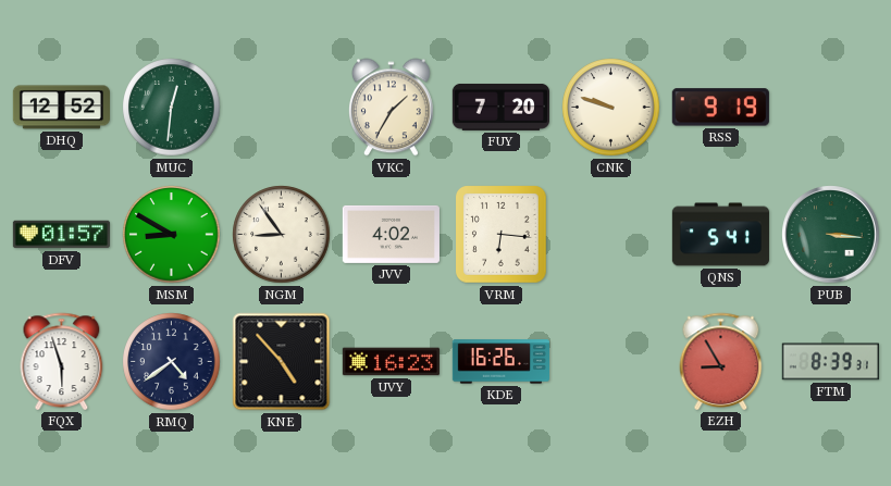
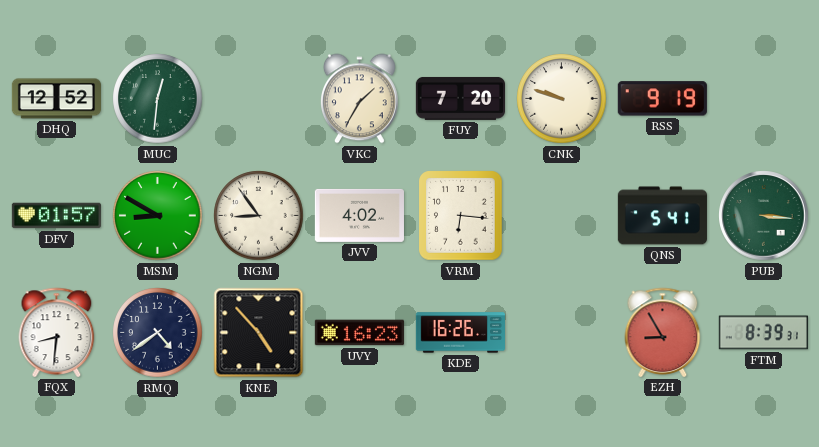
FQX: 5:57 -> 8:31
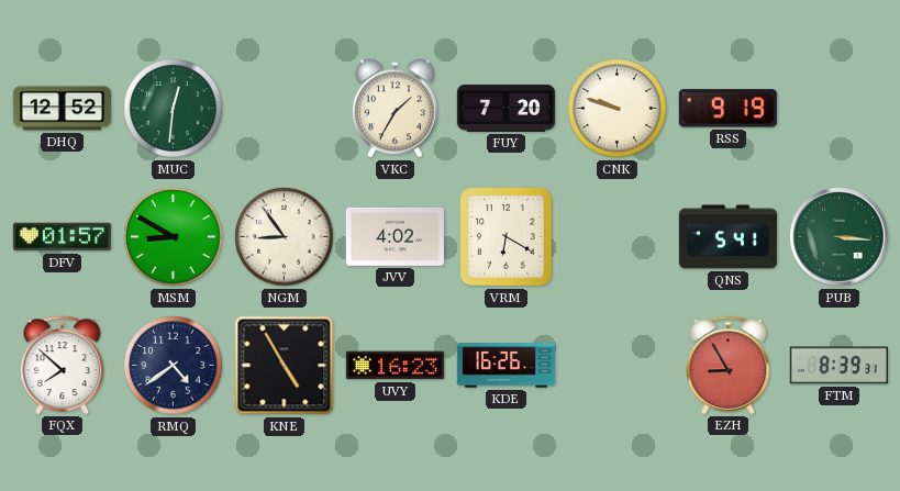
VRM: 6:16 -> 6:20
FQX: 8:31 -> 7:52
KNE: 4:53 -> 4:55
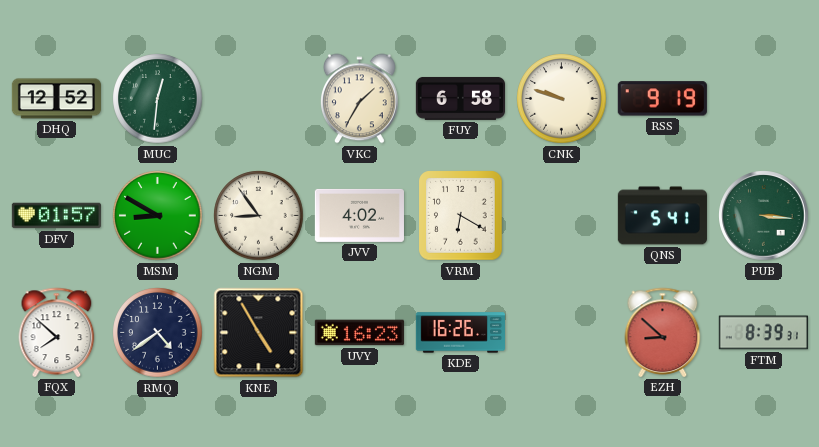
FUY: 7:20 -> 6:58
EZH: 8:55 -> 8:52
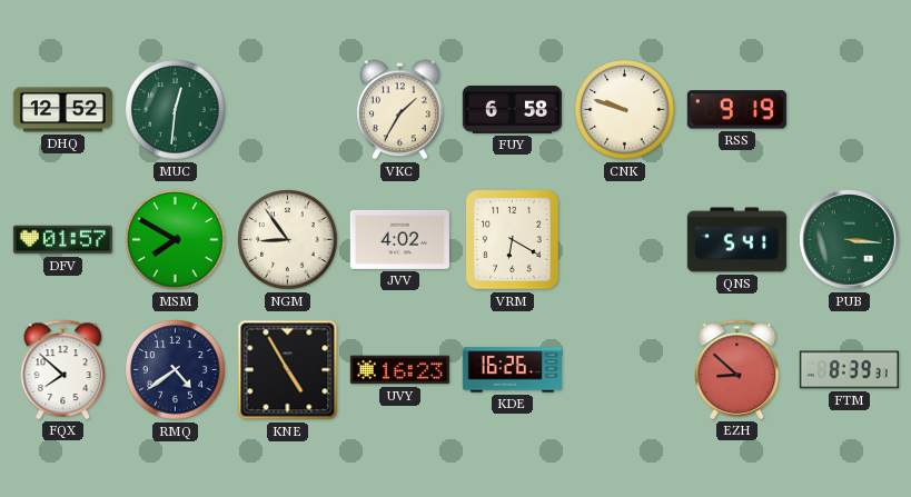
MSM: 8:50 -> 7:50
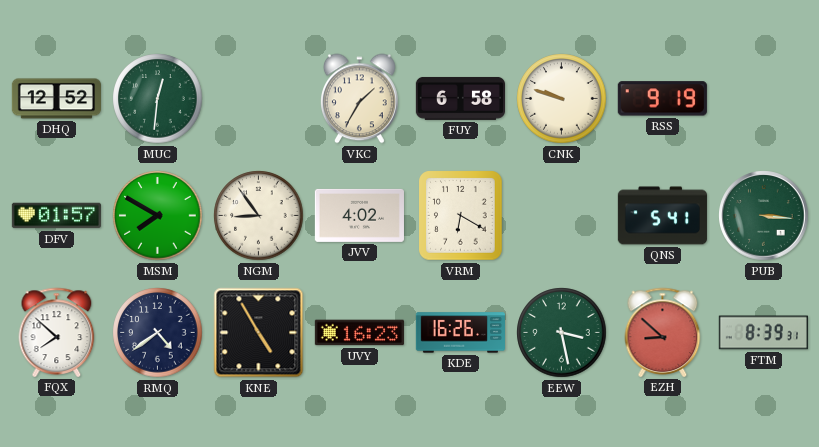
EEW: none -> 3:28
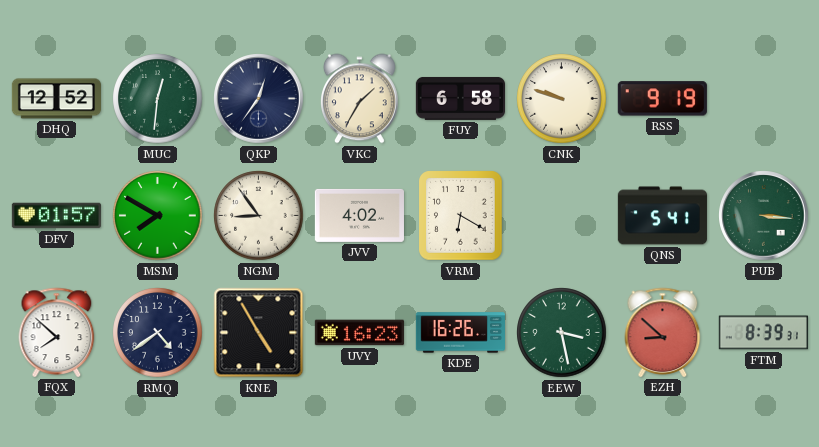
QKP: none -> 12:36
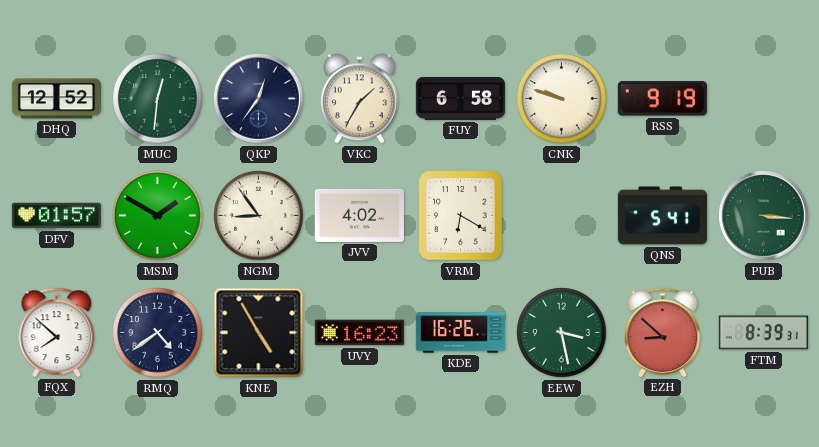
MSM: 7:50 -> 1:50
